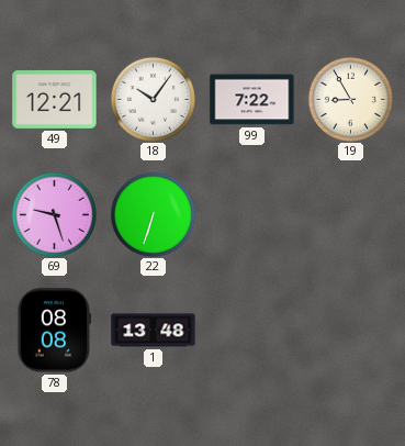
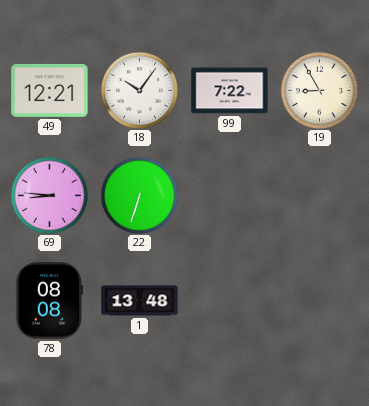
69: 9:27 -> 8:46
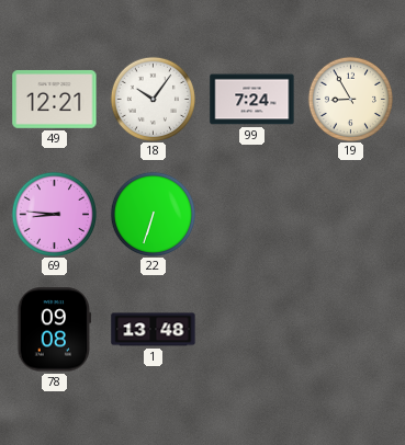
99: 7:22 -> 7:24
78: 08:08 -> 09:08
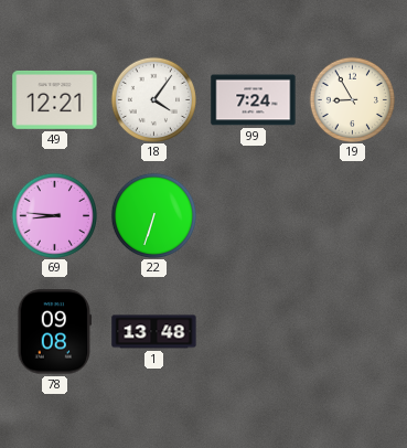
18: 10:06 -> 4:06
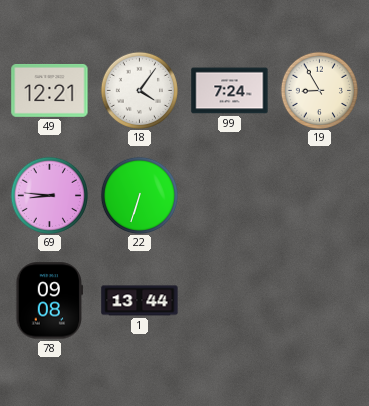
1: 13:48 -> 13:44
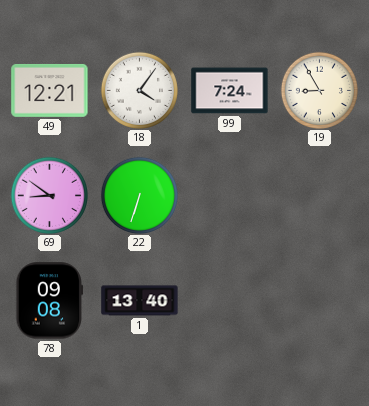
69: 8:46 -> 8:51
1: 13:44 -> 13:40
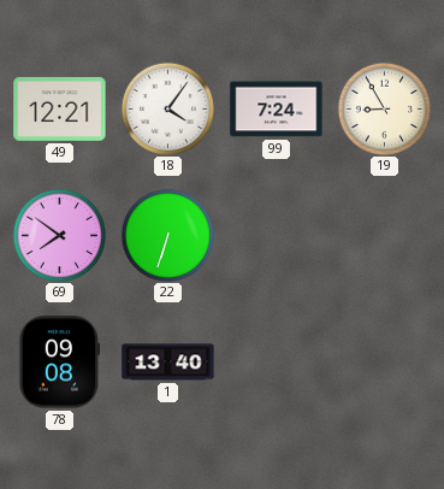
69: 8:51 -> 7:51
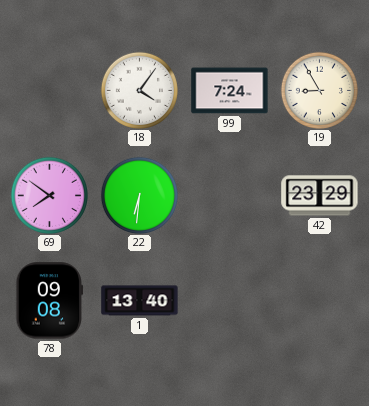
49: 12:21 -> none
22: 6:33 -> 6:31
42: none -> 23:29
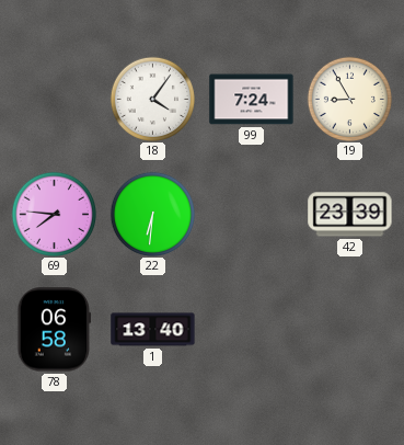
69: 7:51 -> 7:46
42: 23:29 -> 23:39
78: 09:08 -> 06:58
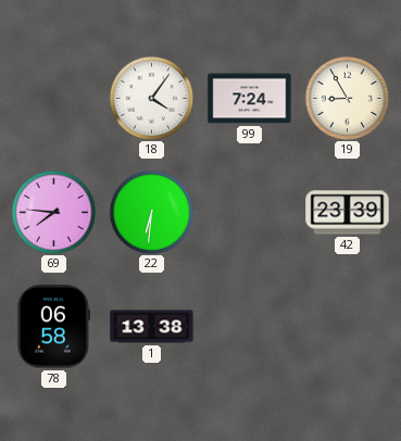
1: 13:40 -> 13:38
